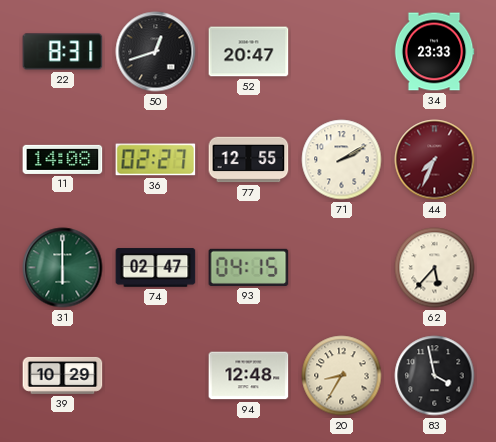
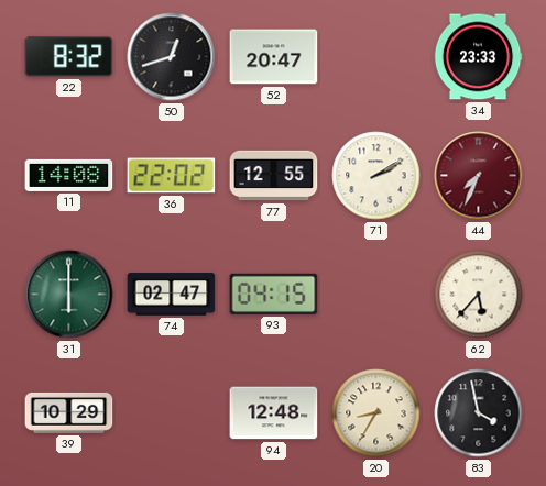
22: 8:31 -> 8:32
36: 02:27 -> 22:02
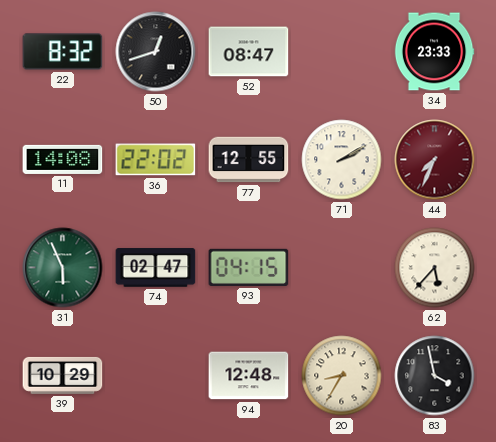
52: 20:47 -> 08:47
31: 6:00 -> 5:56
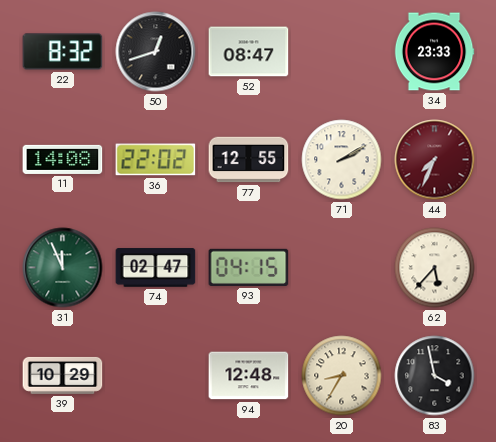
31: 5:56 -> 11:56
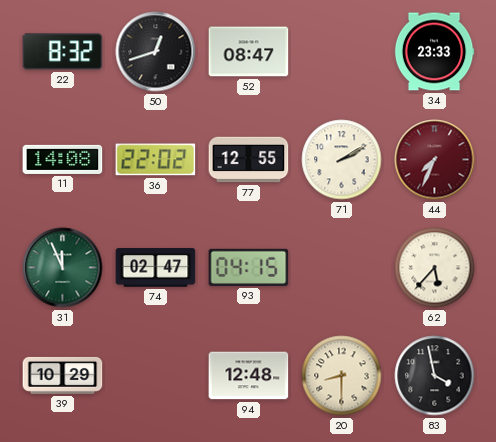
20: 8:35 -> 8:30
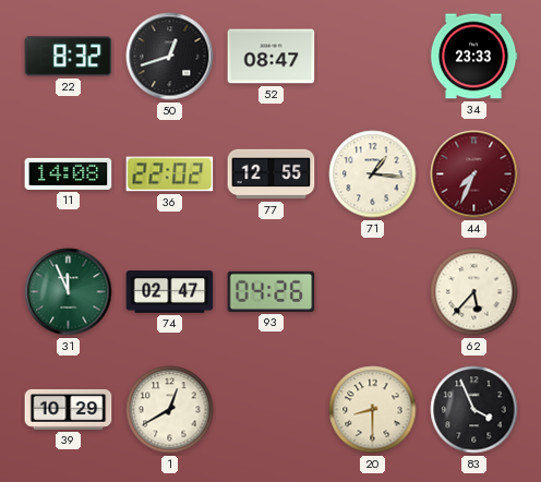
71: 2:10 -> 1:16
93: 04:15 -> 04:26
1: none -> 12:40
94: 12:48 -> none
83: 3:58 -> 3:56
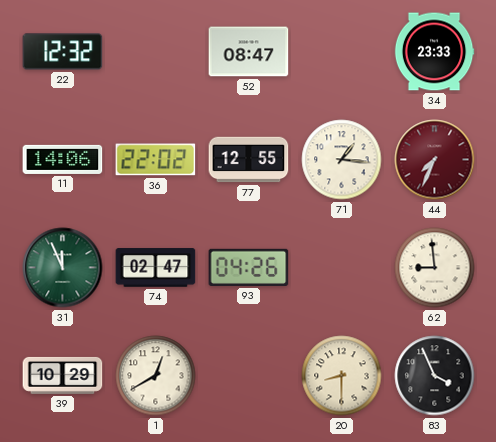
22: 8:32 -> 12:32
50: 12:42 -> none
11: 14:08 -> 14:06
62: 5:37 -> 8:59
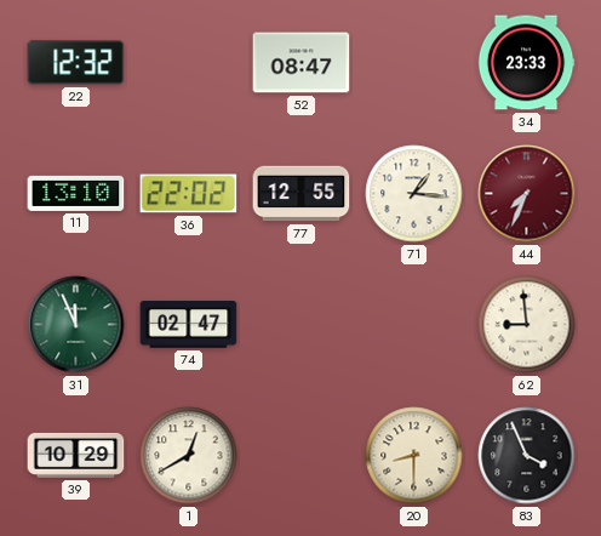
11: 14:06 -> 13:10
93: 04:26 -> none
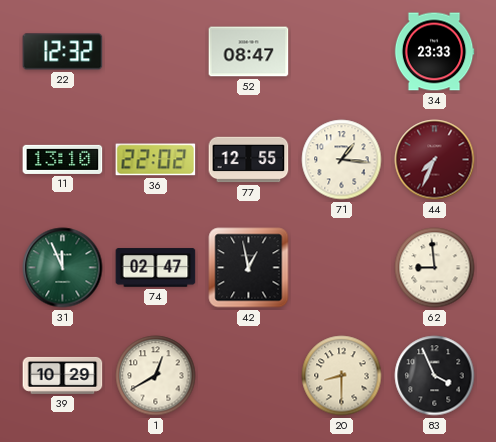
42: none -> 12:58
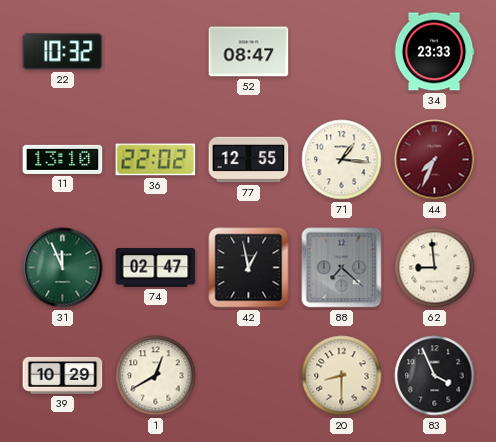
22: 12:32 -> 10:32
88: none -> 7:22
